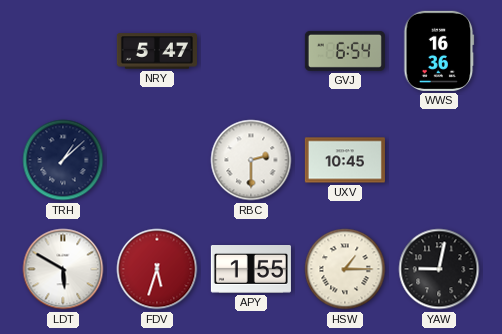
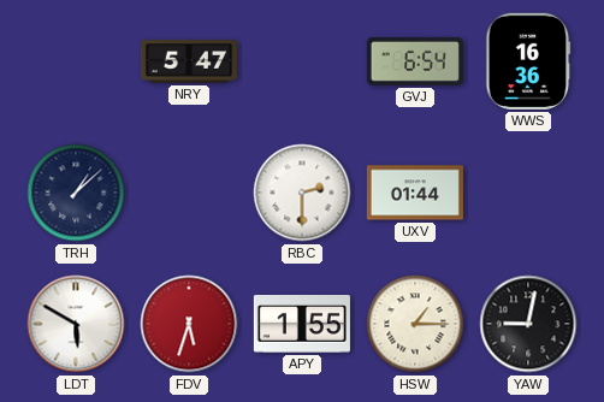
UXV: 10:45 -> 01:44
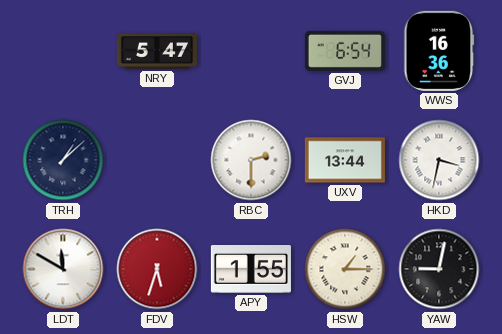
UXV: 01:44 -> 13:44
HKD: none -> 3:32
LDT: 5:50 -> 11:50
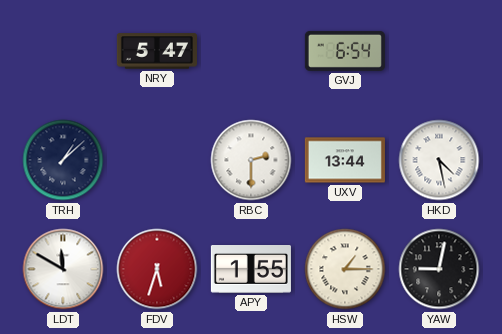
WWS: 16:36 -> none
HKD: 3:32 -> 4:28
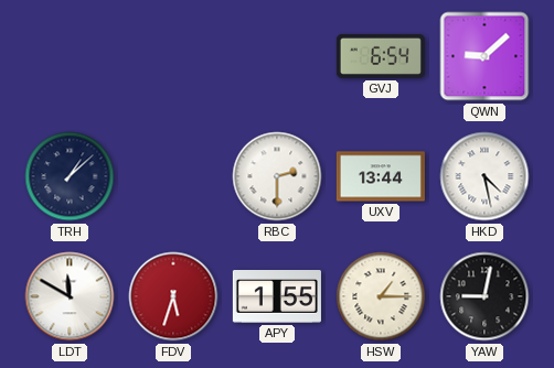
NRY: 5:47 -> none
QWN: none -> 9:08
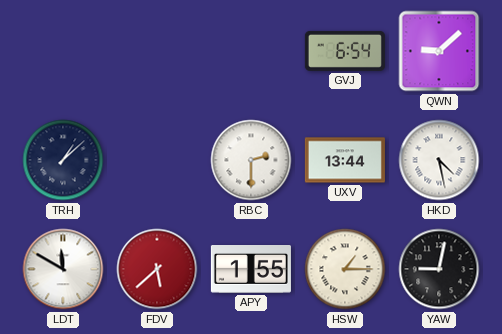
FDV: 5:33 -> 5:38
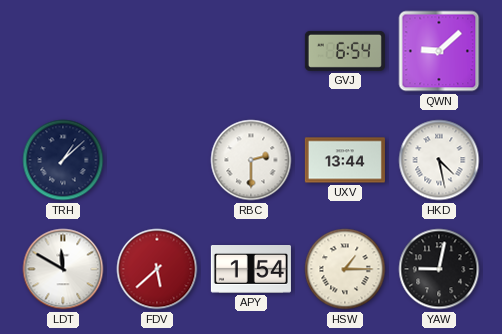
APY: 1:55 -> 1:54
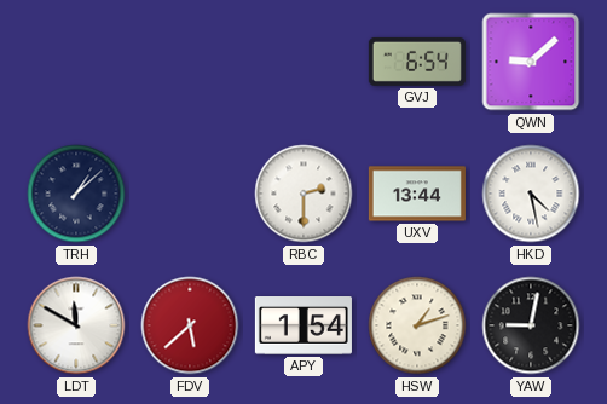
HSW: 1:15 -> 1:12
